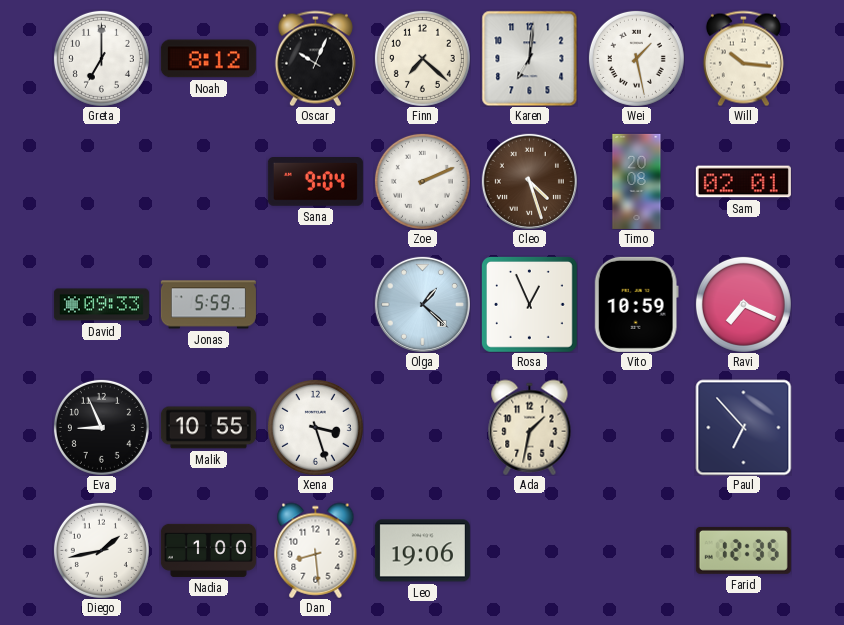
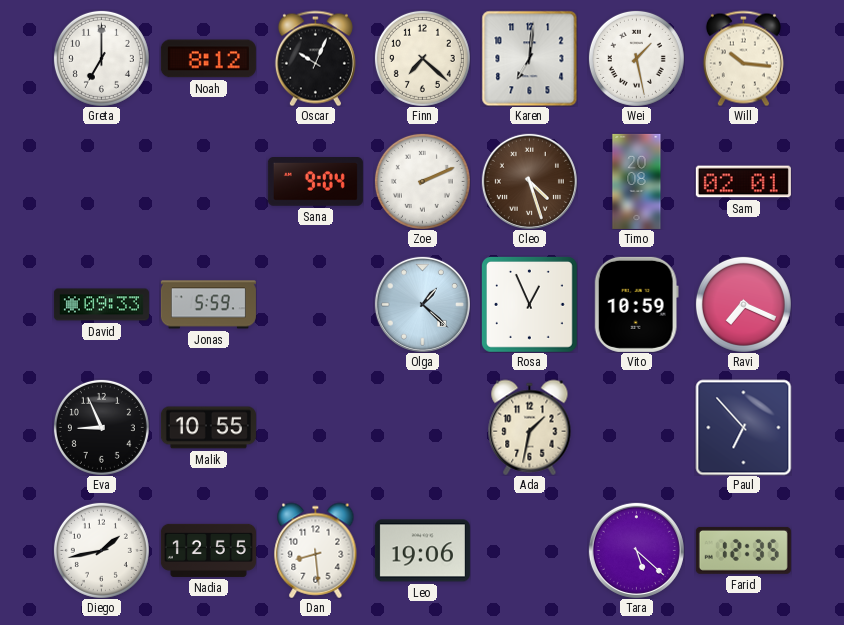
Xena: 3:27 -> none
Nadia: 1:00 -> 12:55
Tara: none -> 5:22
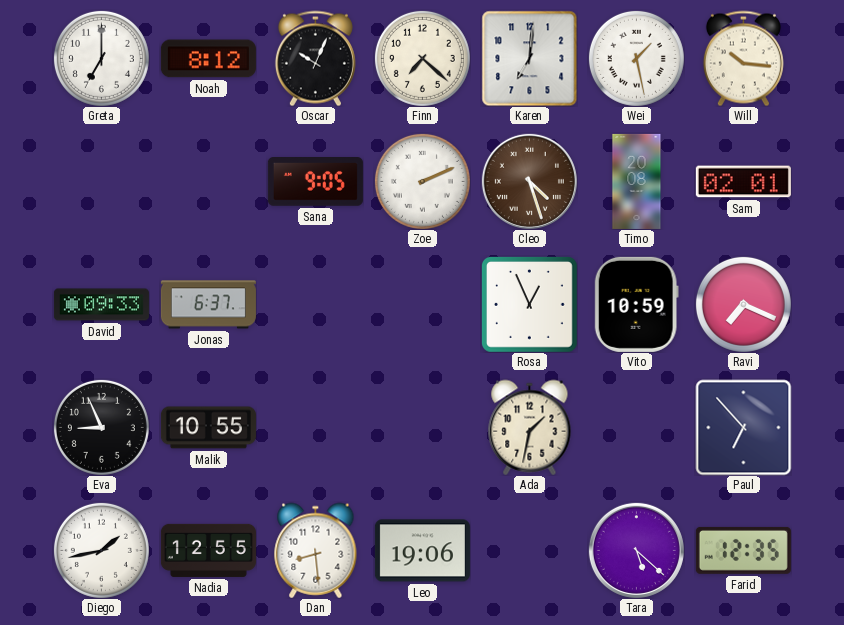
Sana: 9:04 -> 9:05
Jonas: 5:59 -> 6:37
Olga: 1:22 -> none
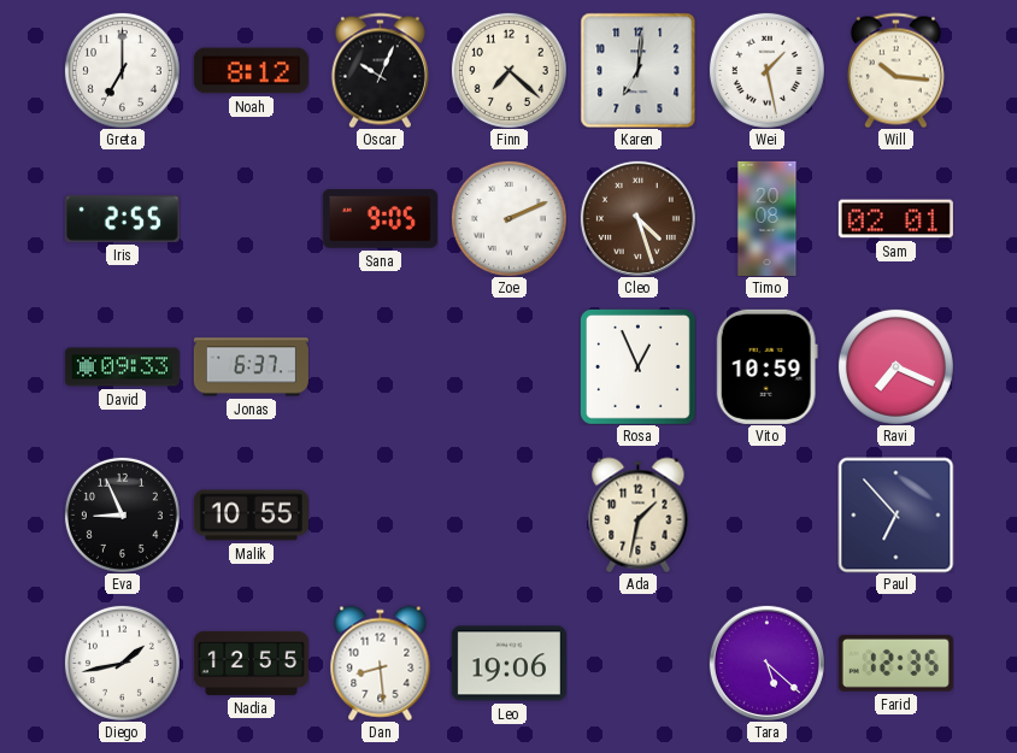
Iris: none -> 2:55
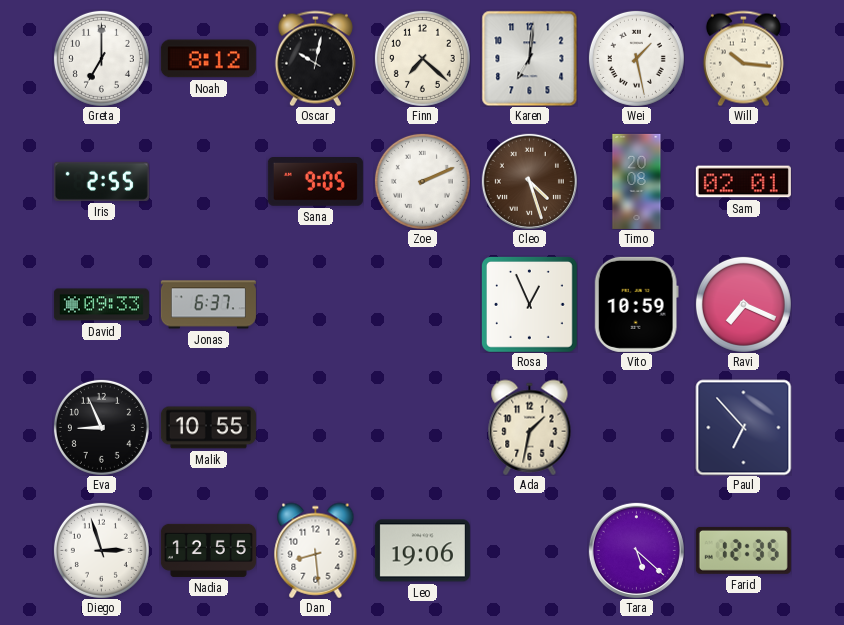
Oscar: 10:04 -> 10:02
Diego: 1:43 -> 2:57
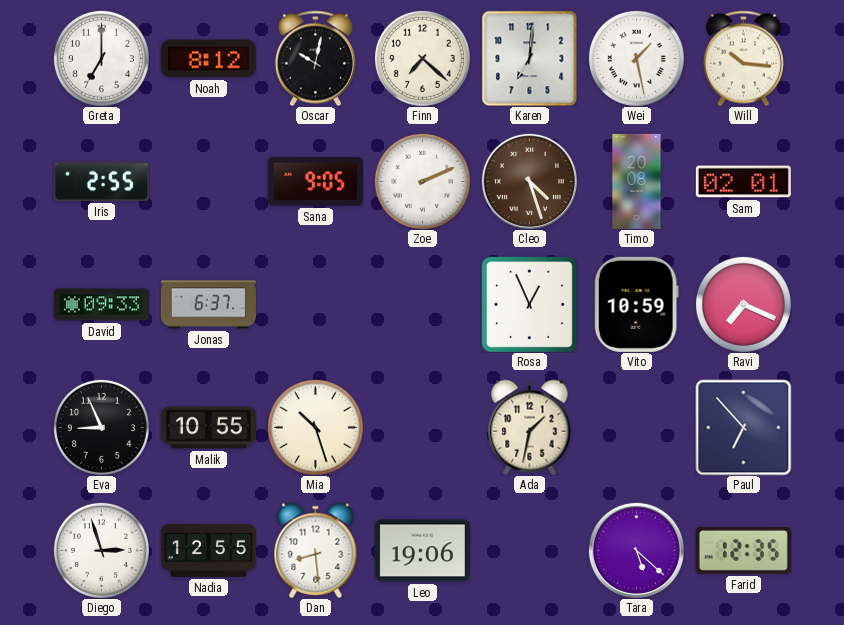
Mia: none -> 10:27
